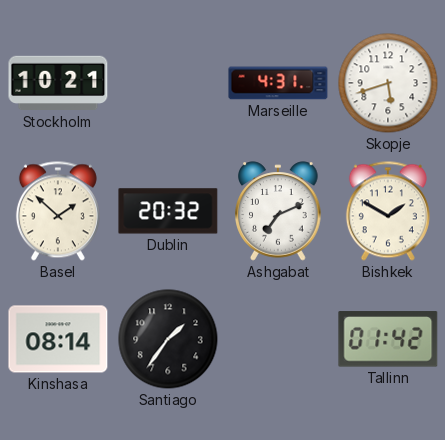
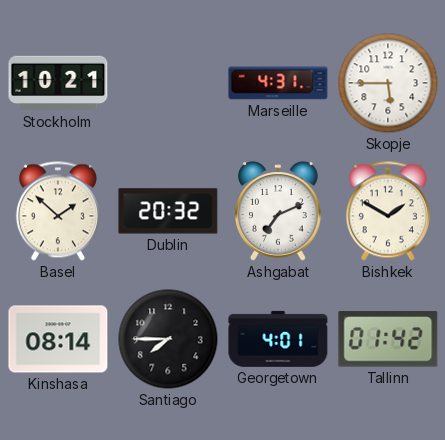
Skopje: 5:42 -> 5:45
Santiago: 1:36 -> 7:45
Georgetown: none -> 4:01
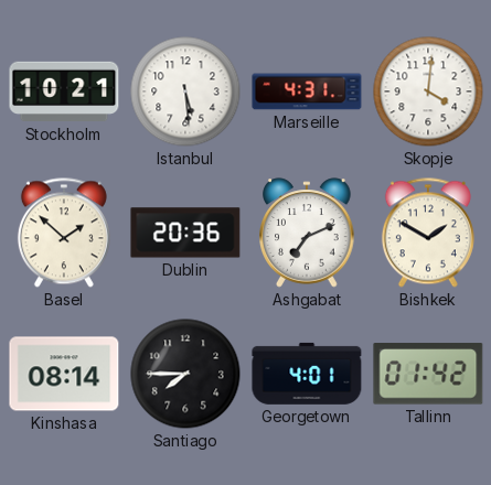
Istanbul: none -> 5:29
Skopje: 5:45 -> 4:01
Dublin: 20:32 -> 20:36
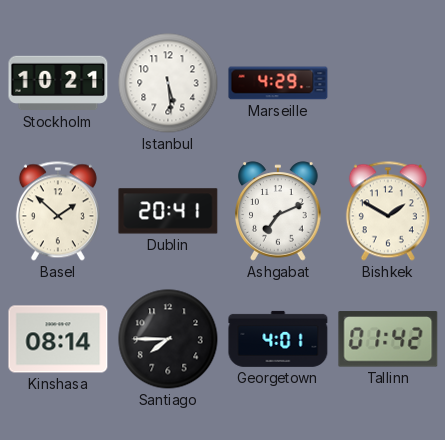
Marseille: 4:31 -> 4:29
Skopje: 4:01 -> none
Dublin: 20:36 -> 20:41
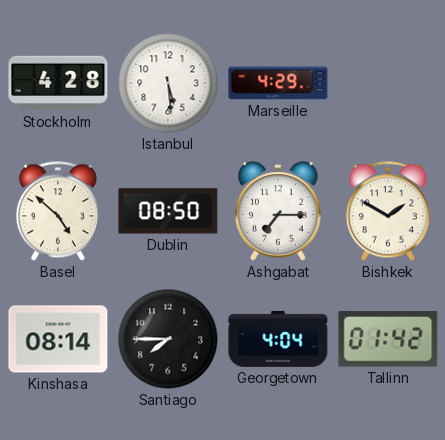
Stockholm: 10:21 -> 4:28
Basel: 1:52 -> 4:52
Dublin: 20:41 -> 08:50
Ashgabat: 7:11 -> 7:15
Georgetown: 4:01 -> 4:04
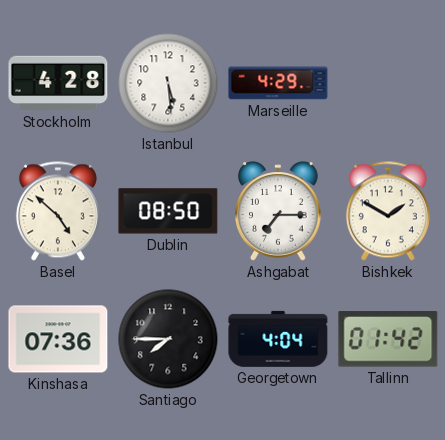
Kinshasa: 08:14 -> 07:36
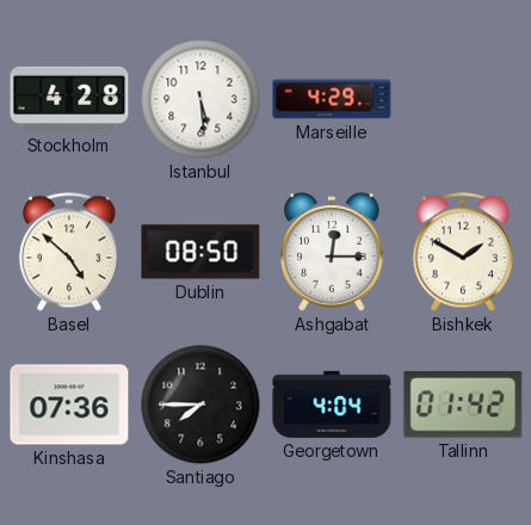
Ashgabat: 7:15 -> 12:15
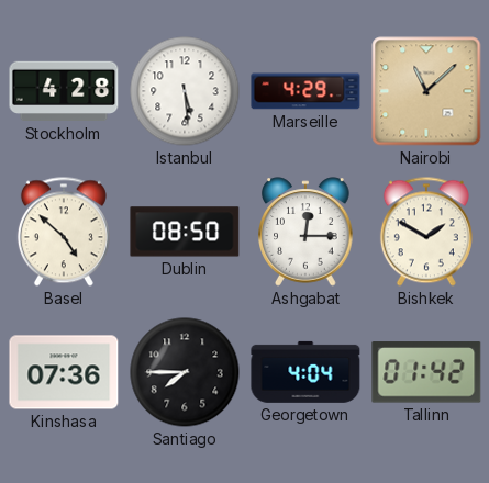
Nairobi: none -> 11:08
